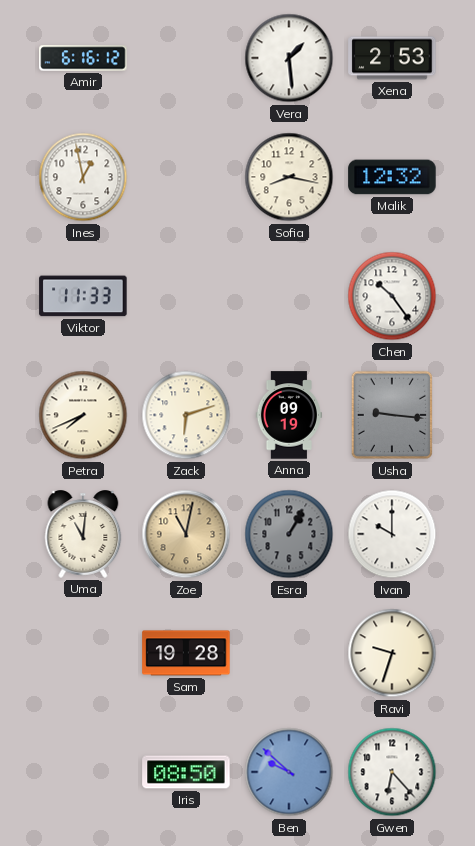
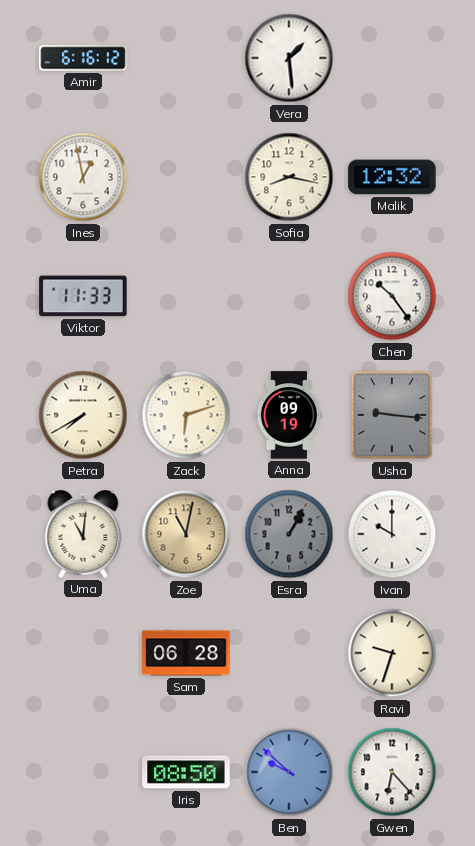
Xena: 2:53 -> none
Petra: 7:41 -> 7:40
Sam: 19:28 -> 06:28
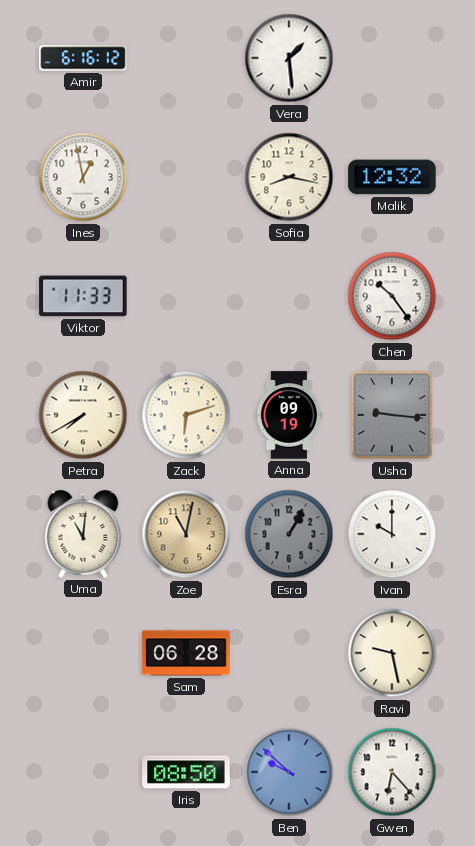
Ravi: 9:33 -> 9:28
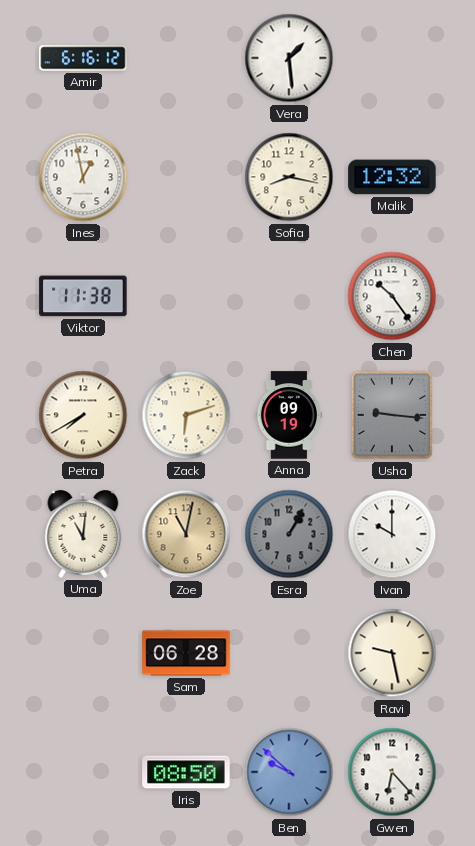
Viktor: 11:33 -> 11:38
